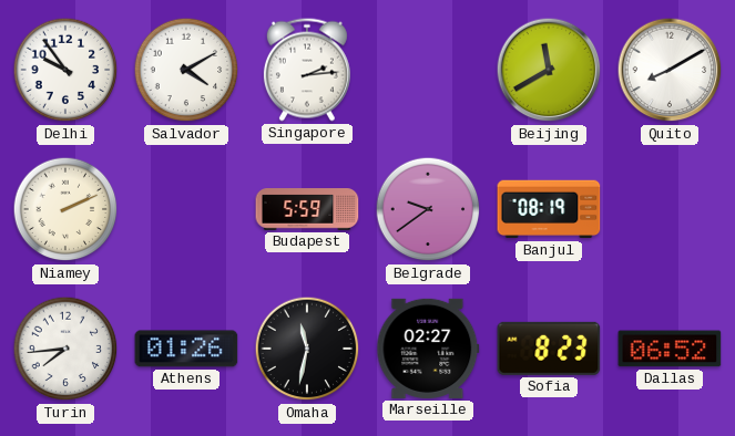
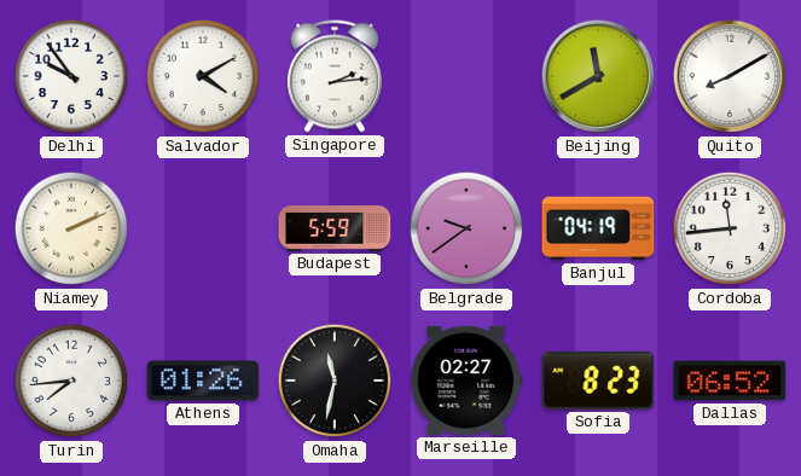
Banjul: 08:19 -> 04:19
Cordoba: none -> 11:44
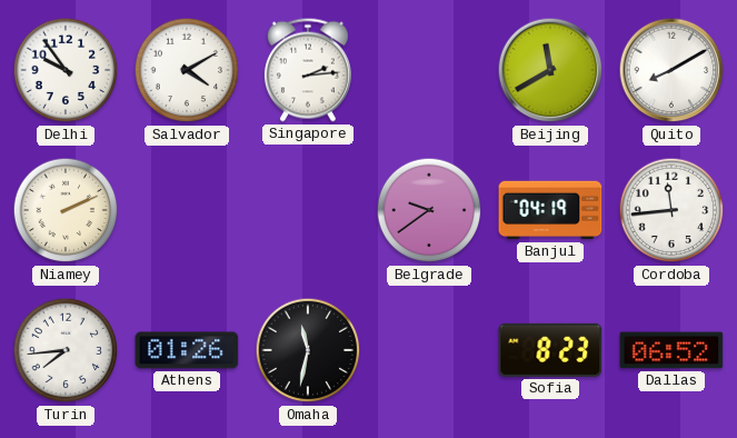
Budapest: 5:59 -> none
Marseille: 02:27 -> none
